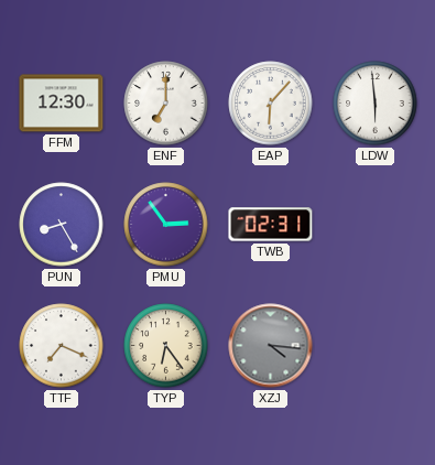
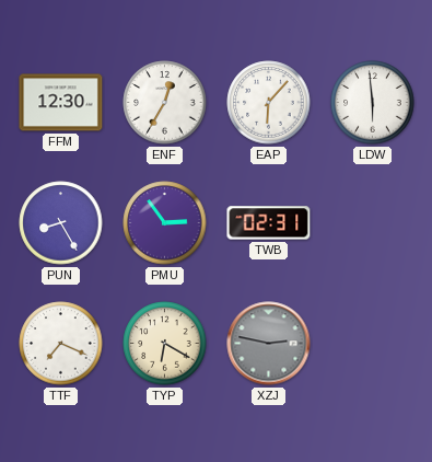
ENF: 7:00 -> 12:35
TYP: 6:24 -> 6:20
XZJ: 4:16 -> 2:47
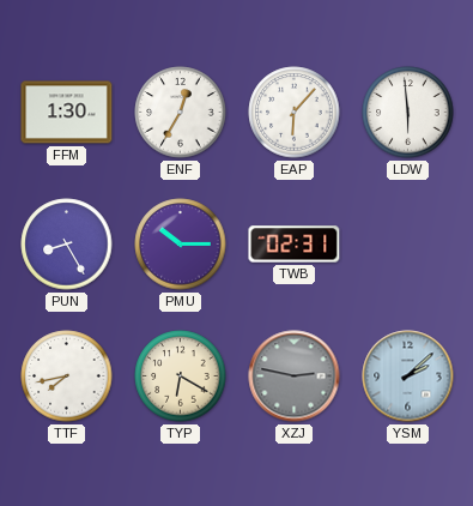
FFM: 12:30 -> 1:30
PMU: 2:54 -> 10:15
TTF: 7:19 -> 7:43
YSM: none -> 2:08
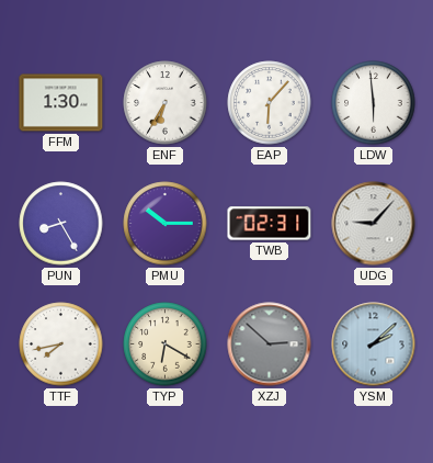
ENF: 12:35 -> 6:35
UDG: none -> 9:07
XZJ: 2:47 -> 2:52
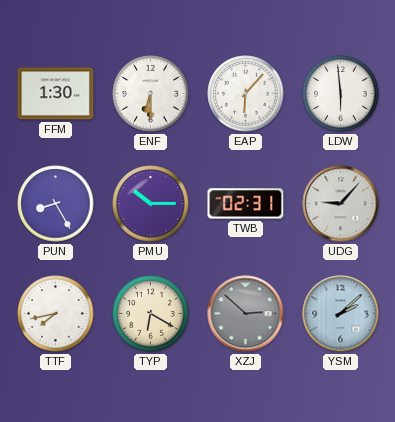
ENF: 6:35 -> 6:30
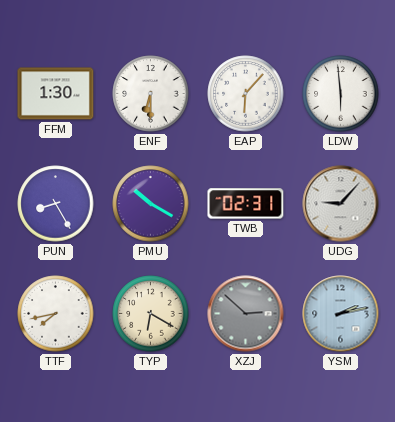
PMU: 10:15 -> 10:20
YSM: 2:08 -> 2:13
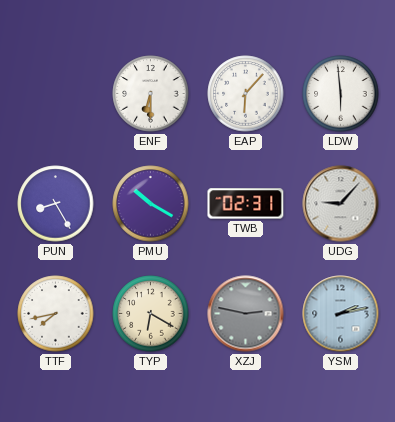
FFM: 1:30 -> none
XZJ: 2:52 -> 2:47
